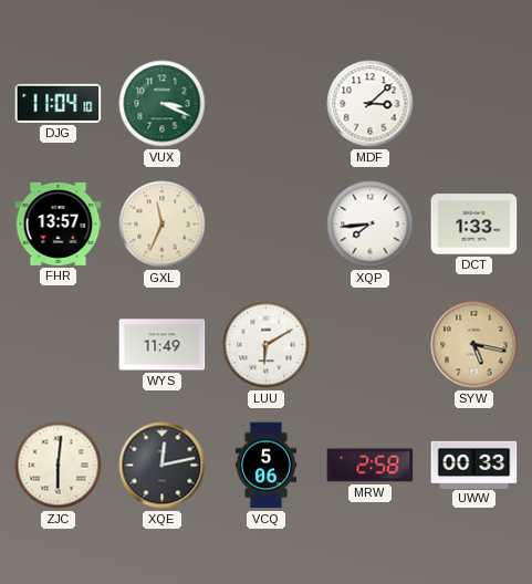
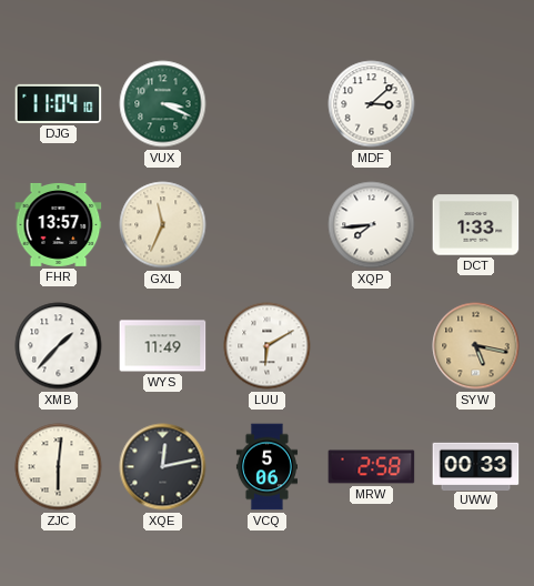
XMB: none -> 1:37
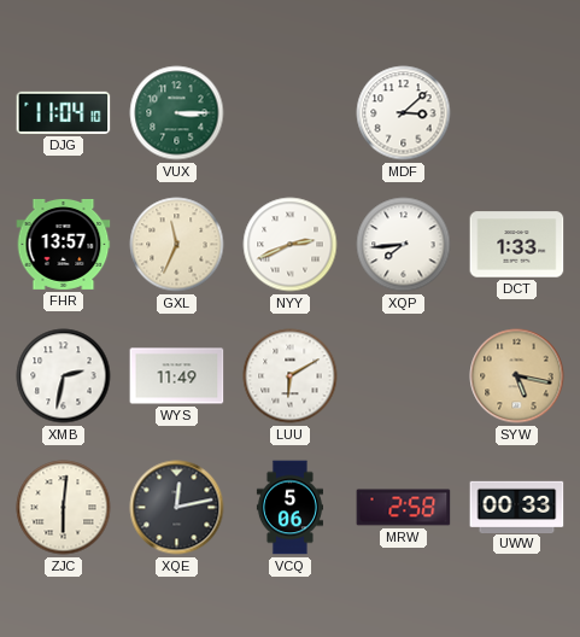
VUX: 3:19 -> 3:15
NYY: none -> 2:41
XMB: 1:37 -> 2:32
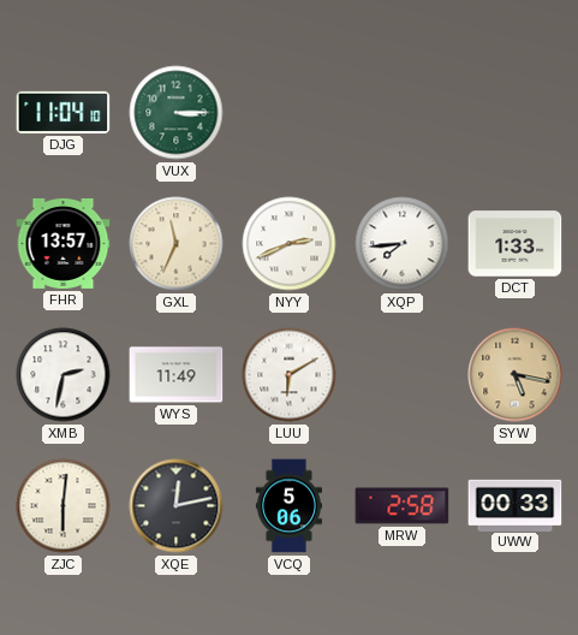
MDF: 3:08 -> none
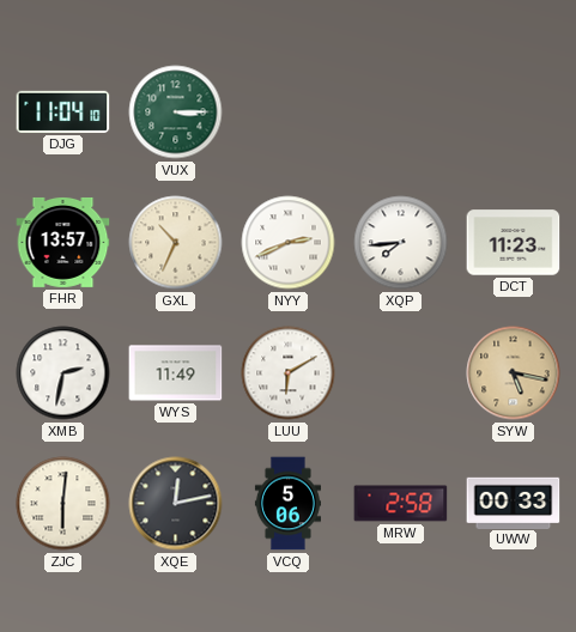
GXL: 11:34 -> 10:34
DCT: 1:33 -> 11:23
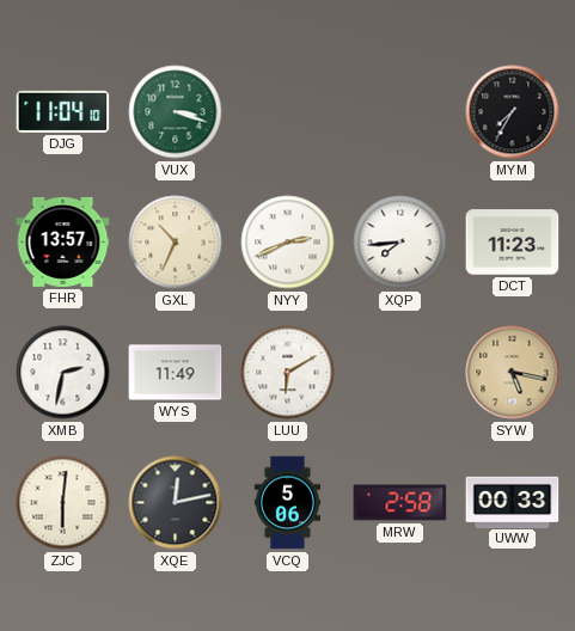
VUX: 3:15 -> 3:18
MYM: none -> 7:35
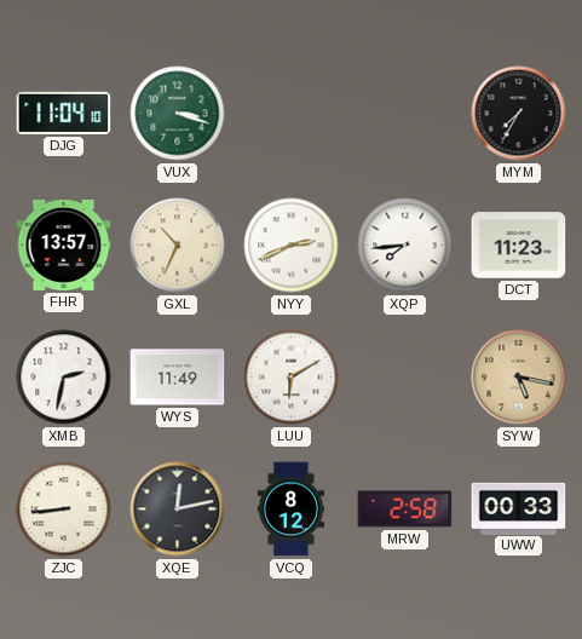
ZJC: 6:01 -> 8:44
VCQ: 5:06 -> 8:12
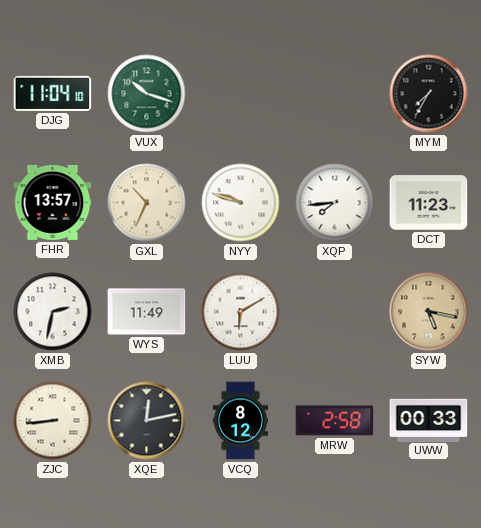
VUX: 3:18 -> 10:18
NYY: 2:41 -> 9:48
